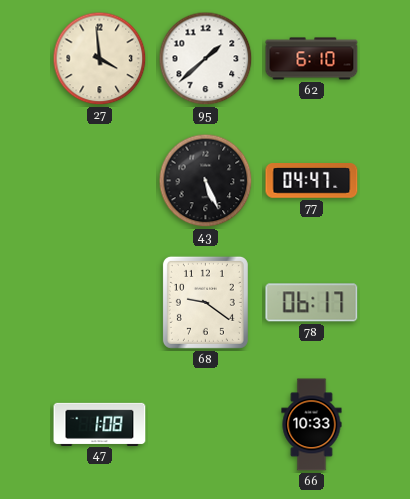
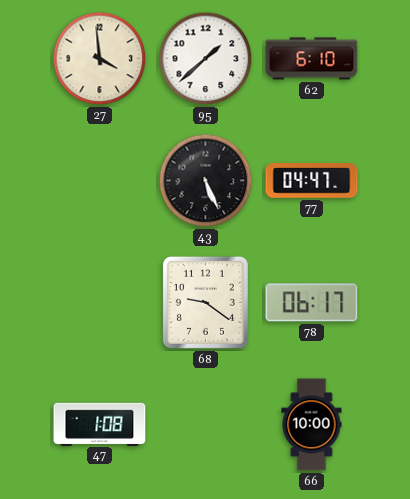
66: 10:33 -> 10:00
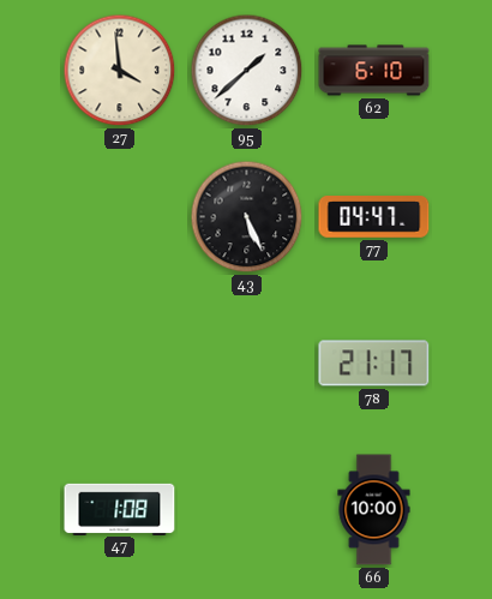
68: 9:21 -> none
78: 06:17 -> 21:17
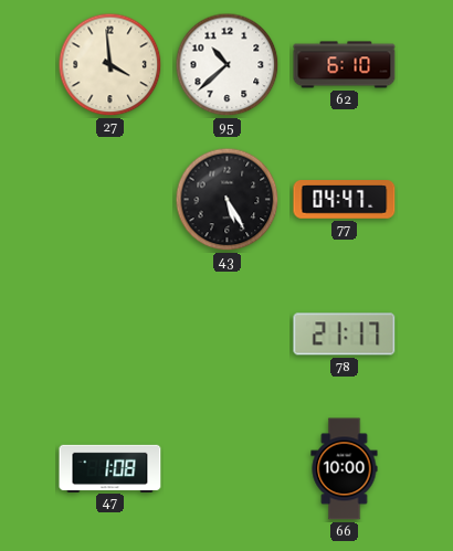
95: 1:38 -> 10:38
43: 5:26 -> 5:25
